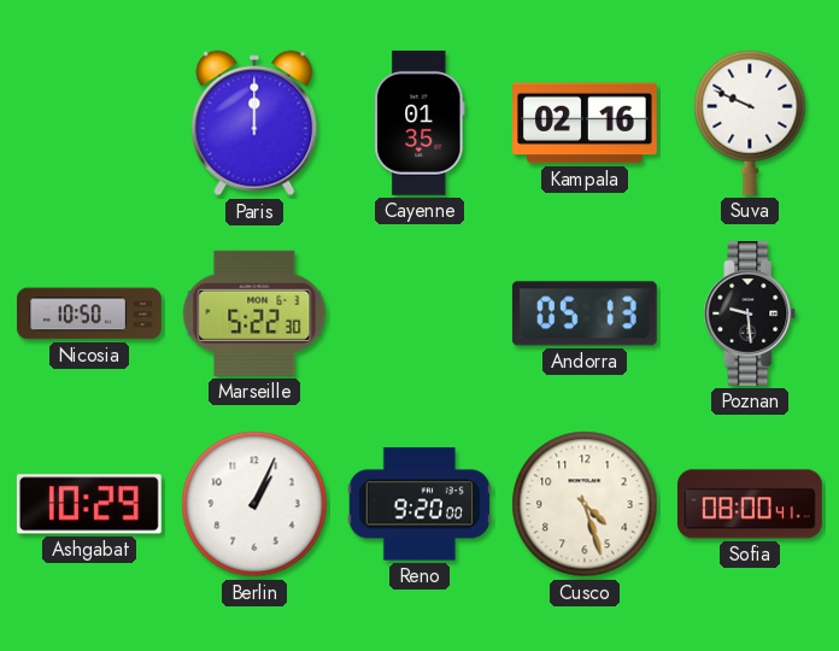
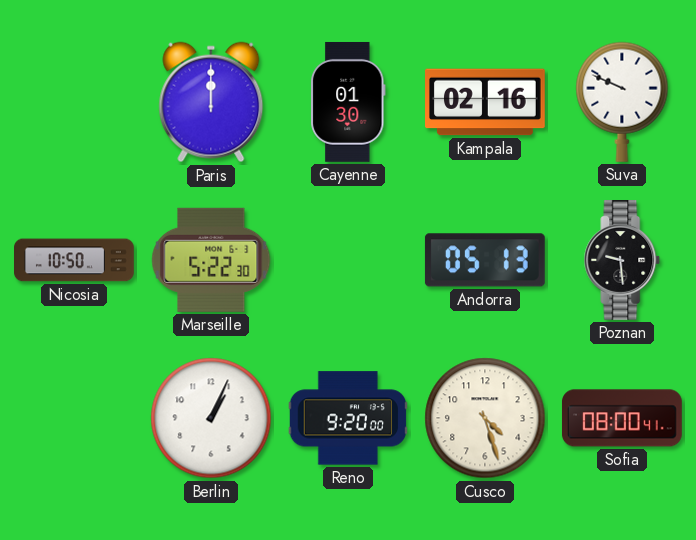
Cayenne: 01:35 -> 01:30
Ashgabat: 10:29 -> none
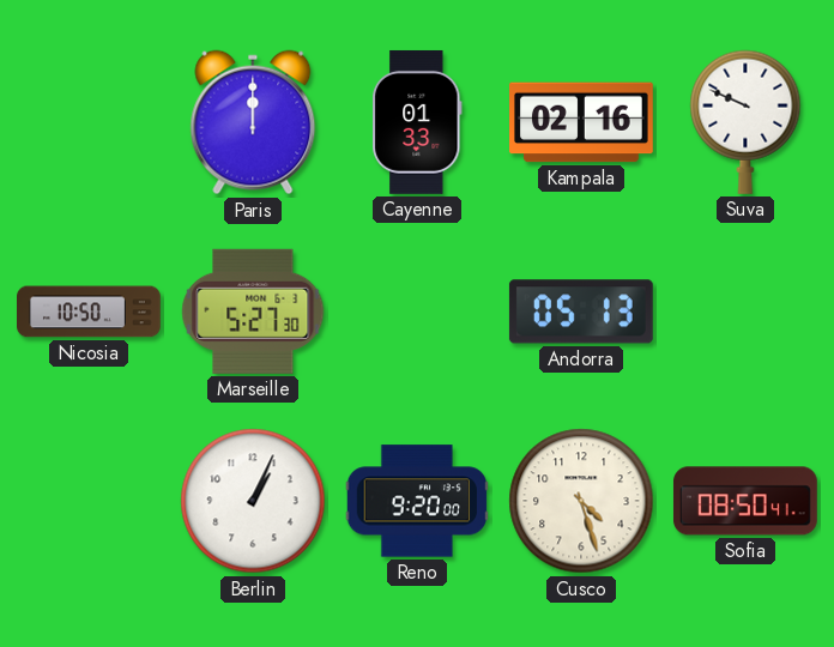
Cayenne: 01:30 -> 01:33
Marseille: 5:22 -> 5:27
Poznan: 9:29 -> none
Sofia: 08:00 -> 08:50
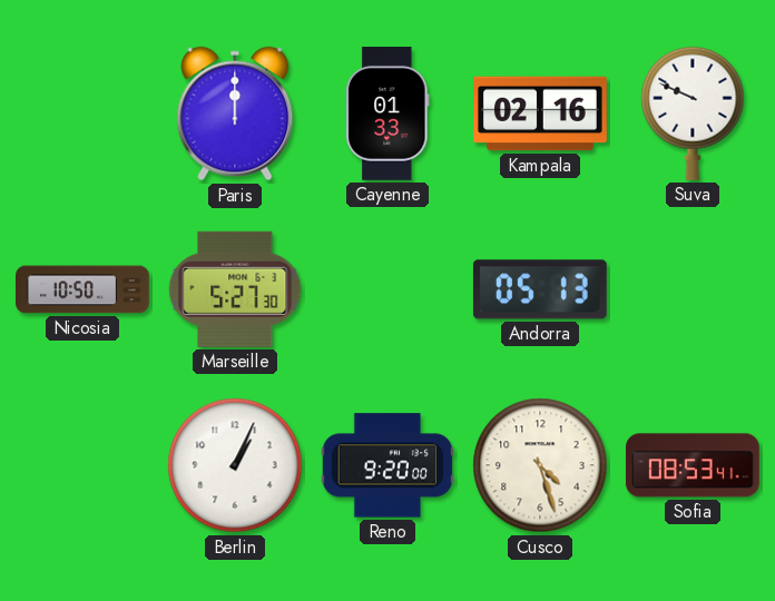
Sofia: 08:50 -> 08:53
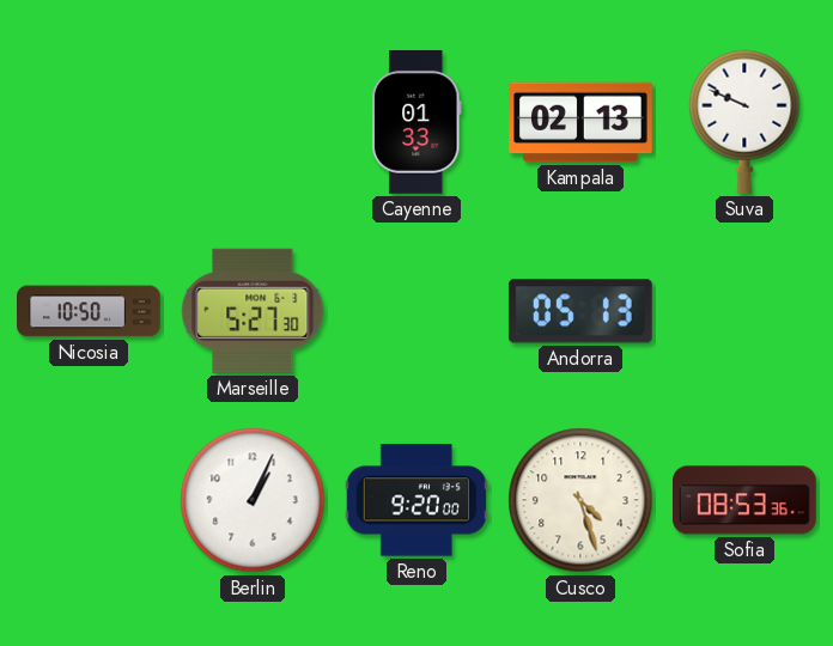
Paris: 12:00 -> none
Kampala: 02:16 -> 02:13
Sofia: 08:53:41 -> 08:53:36
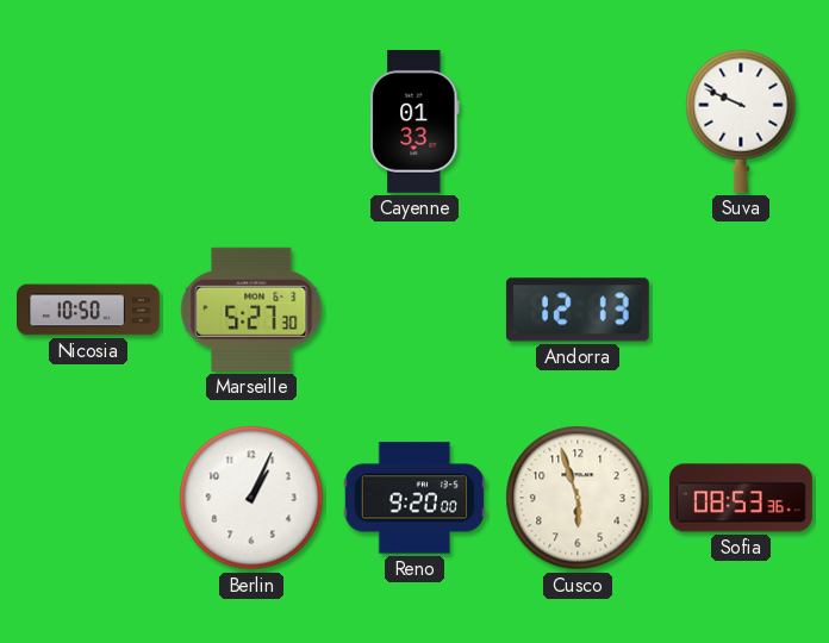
Kampala: 02:13 -> none
Andorra: 05:13 -> 12:13
Cusco: 4:27 -> 5:57
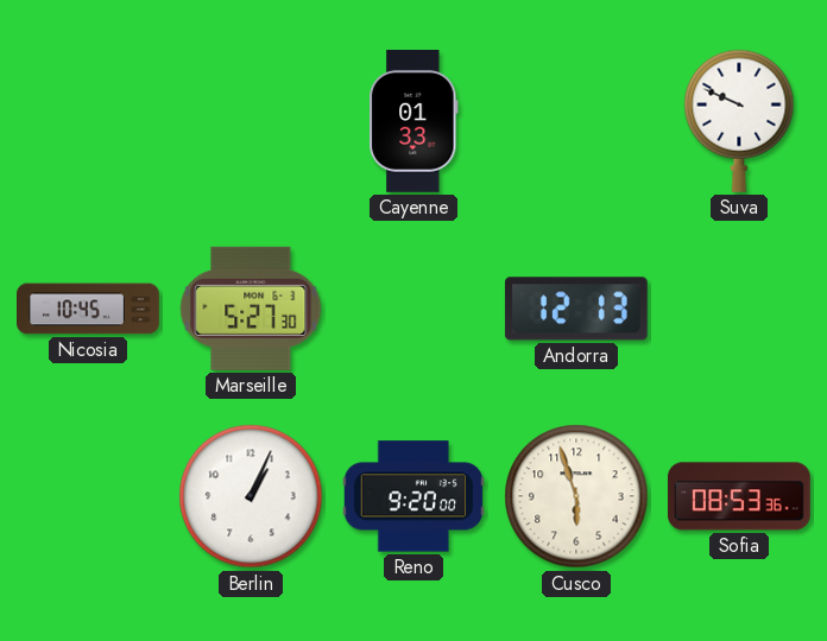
Nicosia: 10:50 -> 10:45
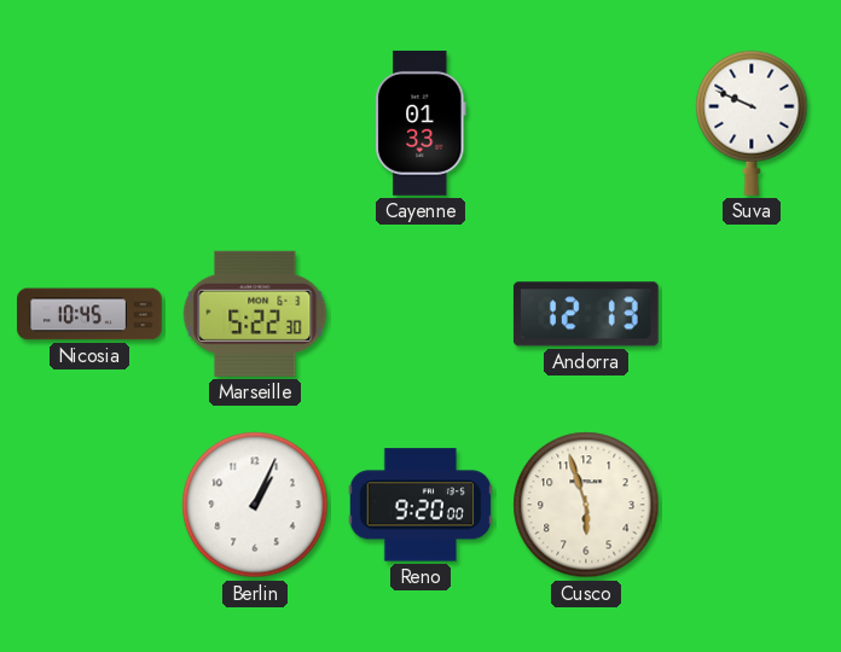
Marseille: 5:27 -> 5:22
Sofia: 08:53 -> none
